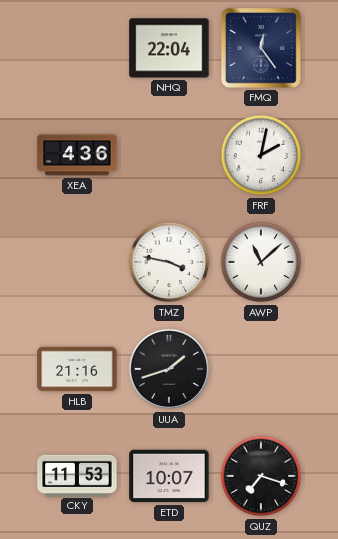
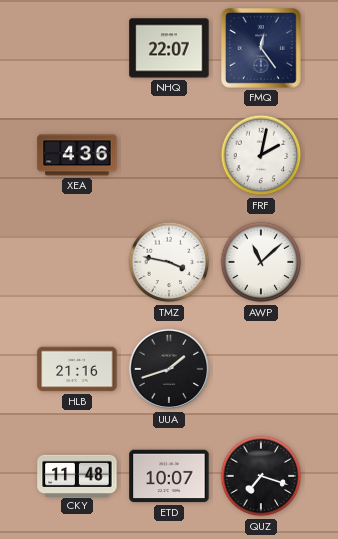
NHQ: 22:04 -> 22:07
CKY: 11:53 -> 11:48
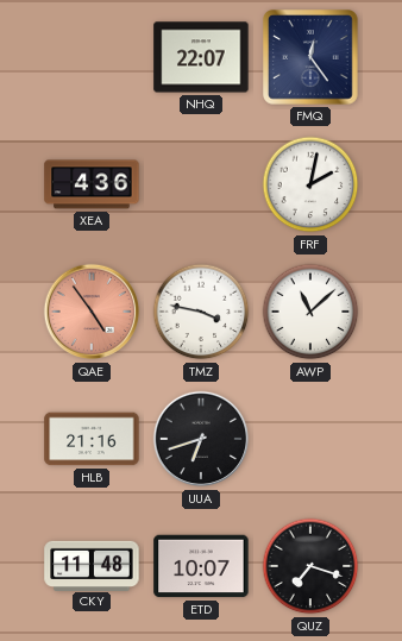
QAE: none -> 4:54
UUA: 1:42 -> 6:42
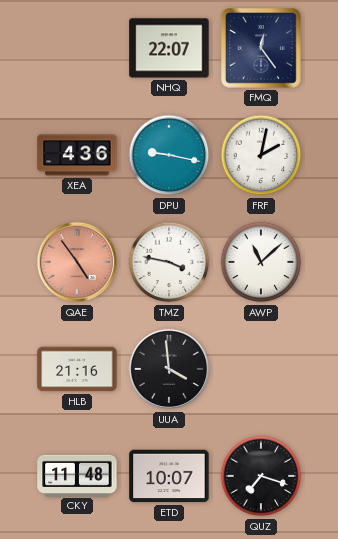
DPU: none -> 9:17
UUA: 6:42 -> 3:59
